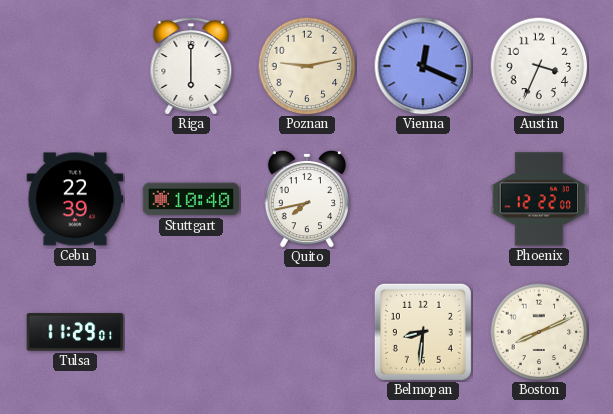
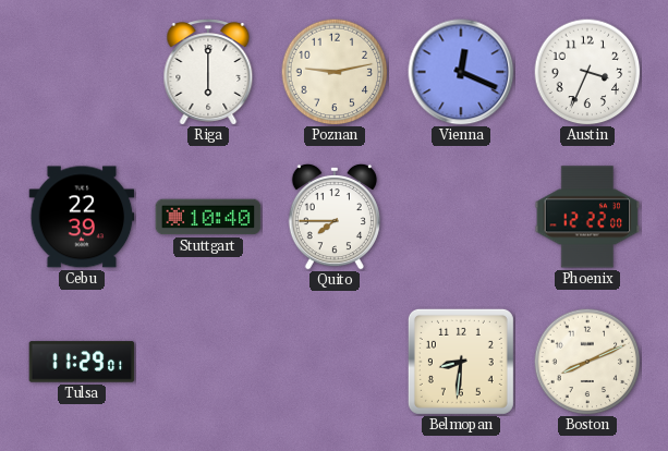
Quito: 7:43 -> 7:45
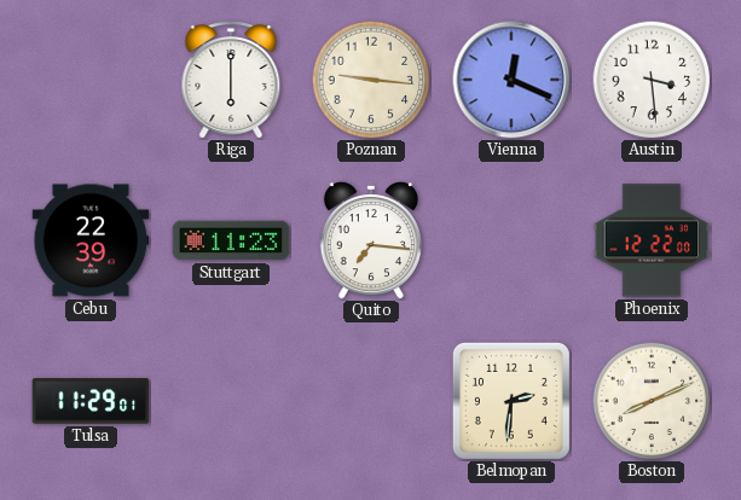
Poznan: 9:13 -> 9:16
Austin: 3:34 -> 3:29
Stuttgart: 10:40 -> 11:23
Quito: 7:45 -> 7:16
Belmopan: 8:31 -> 2:31
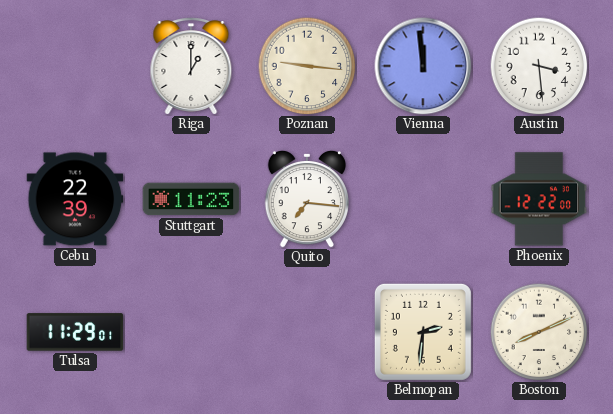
Riga: 6:00 -> 1:00
Vienna: 12:19 -> 11:59
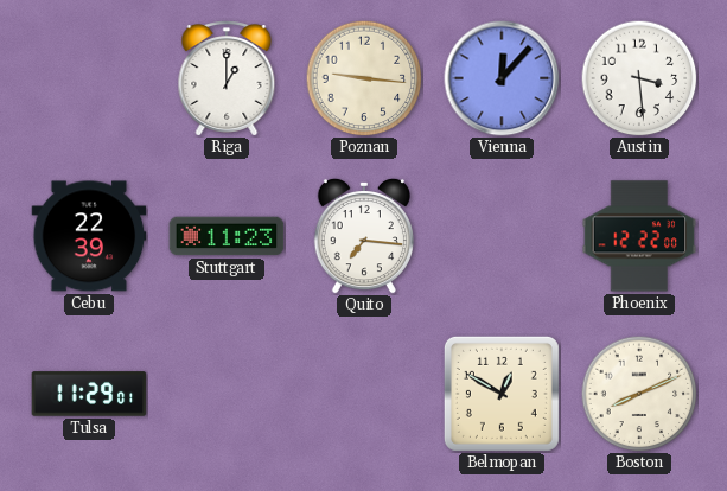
Vienna: 11:59 -> 12:07
Belmopan: 2:31 -> 12:50
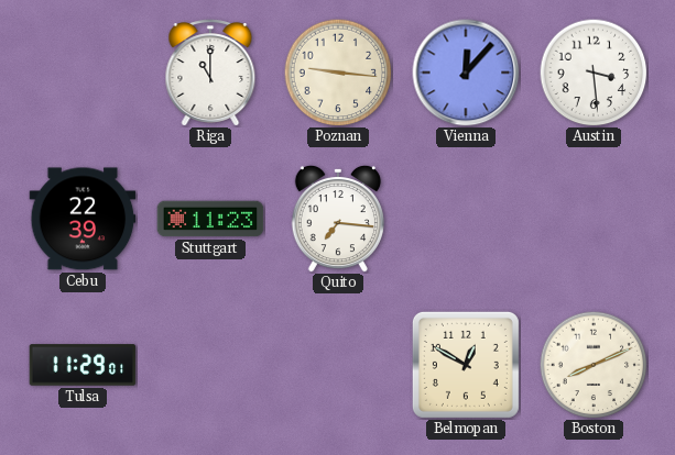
Riga: 1:00 -> 11:00
Phoenix: 12:22 -> none
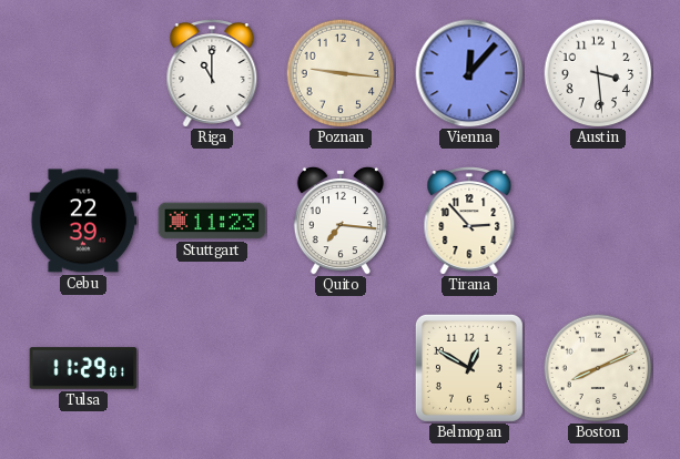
Tirana: none -> 2:53
